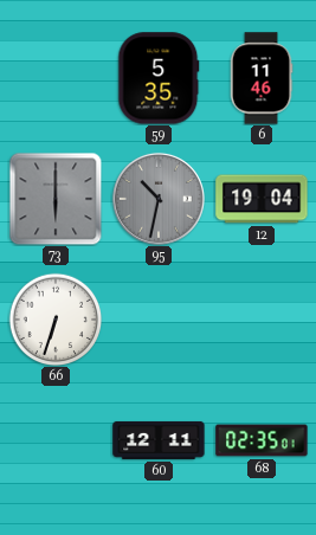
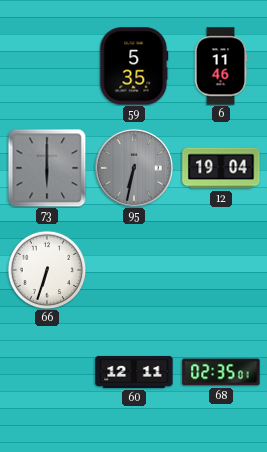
95: 10:32 -> 6:32
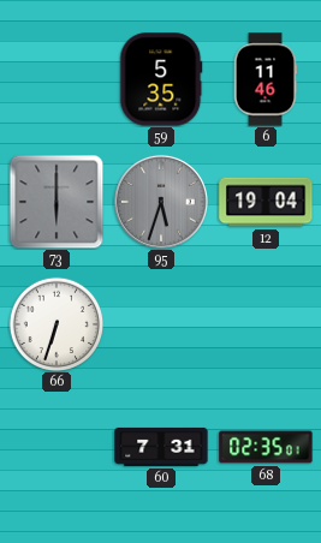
95: 6:32 -> 5:33
60: 12:11 -> 7:31
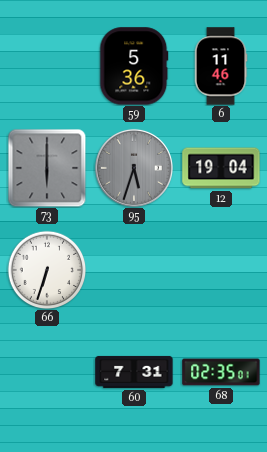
59: 5:35 -> 5:36
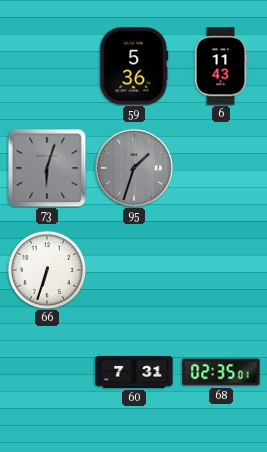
6: 11:46 -> 11:43
73: 6:00 -> 6:03
95: 5:33 -> 1:33
12: 19:04 -> none
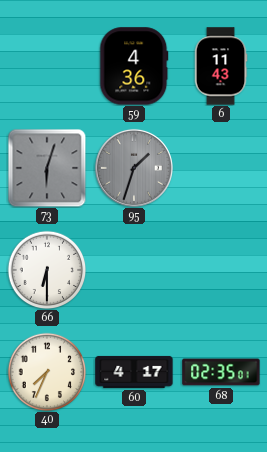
59: 5:36 -> 4:36
66: 6:33 -> 6:30
40: none -> 7:34
60: 7:31 -> 4:17
